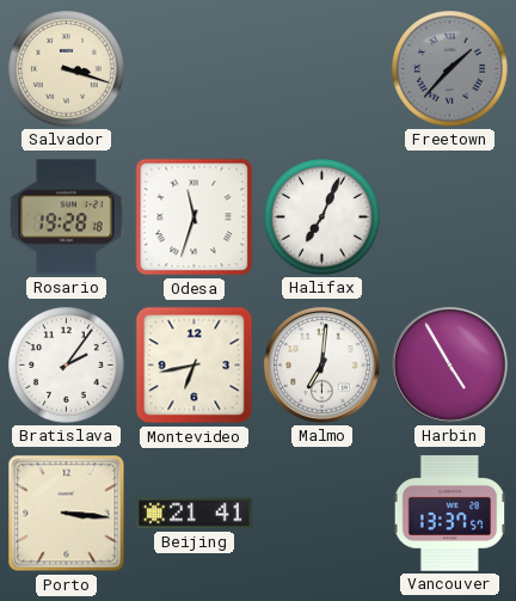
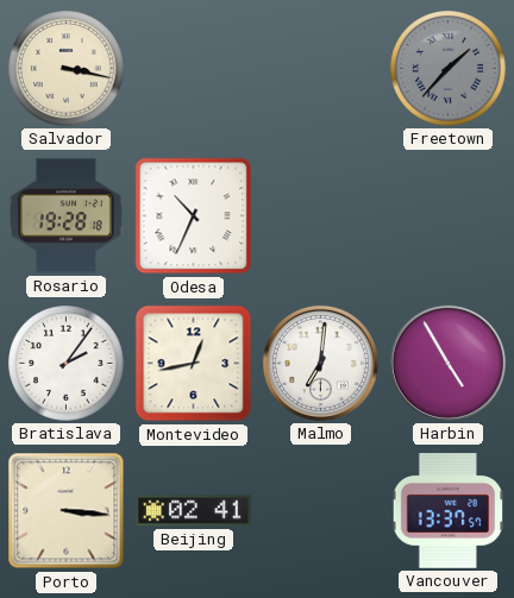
Salvador: 3:18 -> 3:17
Odesa: 11:33 -> 10:34
Halifax: 7:04 -> none
Montevideo: 6:43 -> 12:43
Beijing: 21:41 -> 02:41
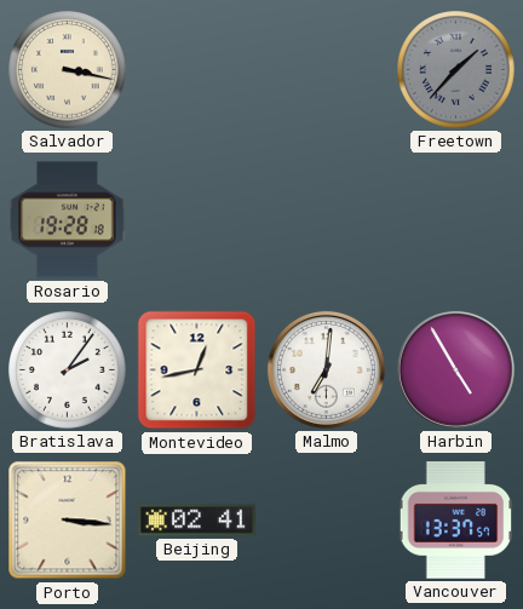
Odesa: 10:34 -> none
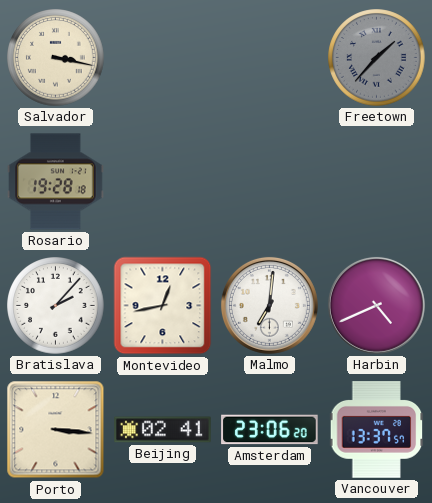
Bratislava: 2:06 -> 2:07
Harbin: 4:55 -> 4:41
Amsterdam: none -> 23:06
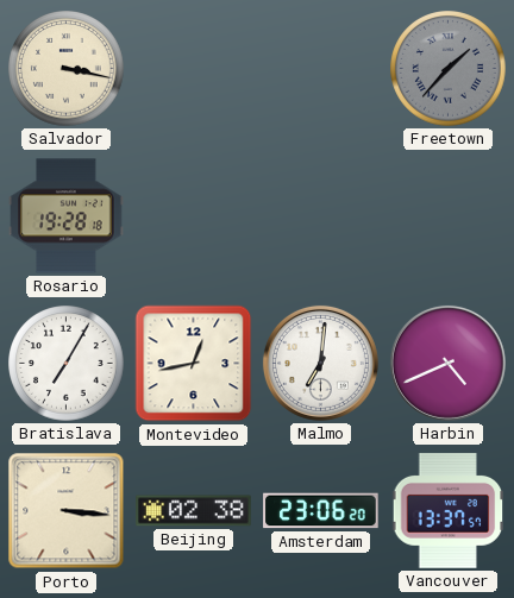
Bratislava: 2:07 -> 7:05
Beijing: 02:41 -> 02:38
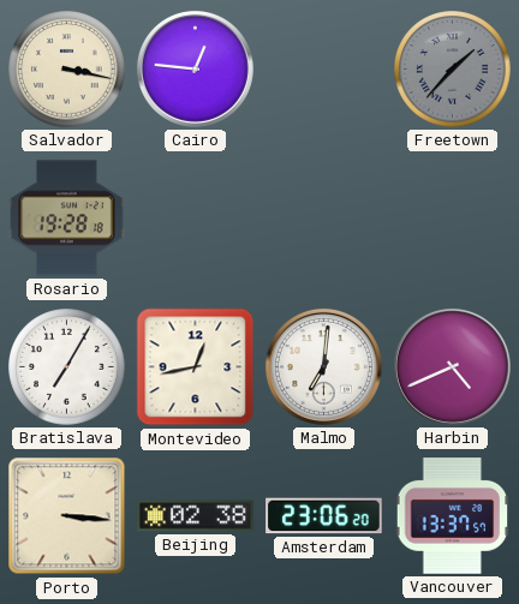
Cairo: none -> 12:46
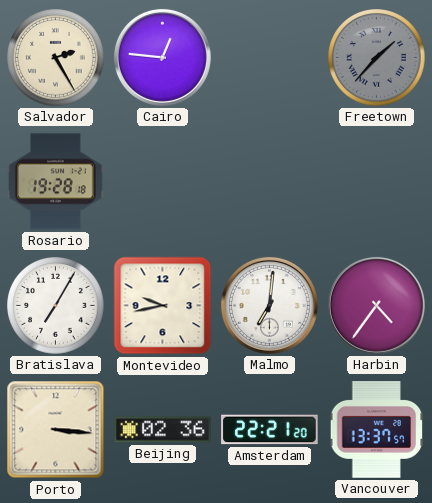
Salvador: 3:17 -> 2:25
Montevideo: 12:43 -> 9:43
Harbin: 4:41 -> 4:36
Beijing: 02:38 -> 02:36
Amsterdam: 23:06 -> 22:21
